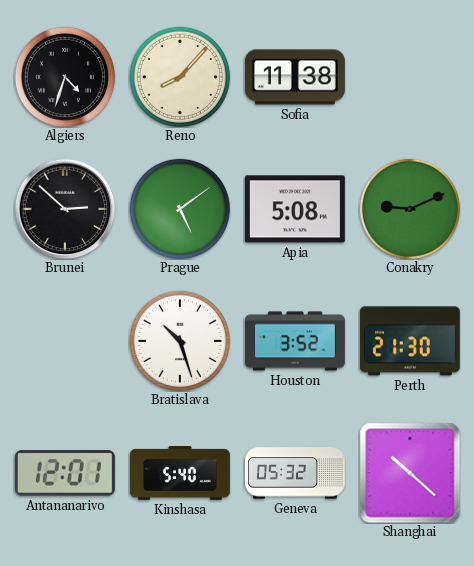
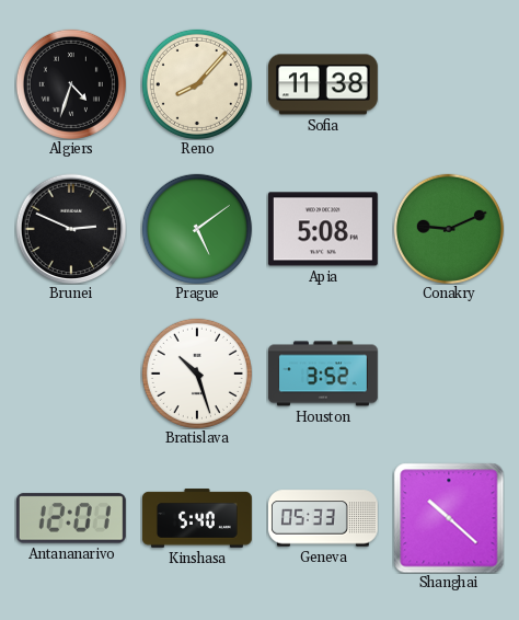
Brunei: 2:52 -> 2:49
Perth: 21:30 -> none
Geneva: 05:32 -> 05:33
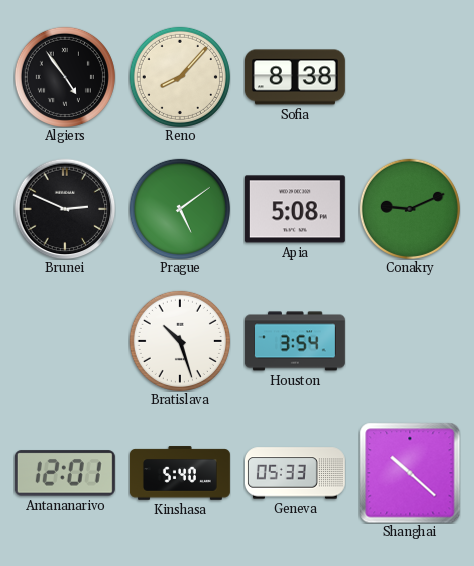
Algiers: 4:33 -> 4:54
Sofia: 11:38 -> 8:38
Houston: 3:52 -> 3:54
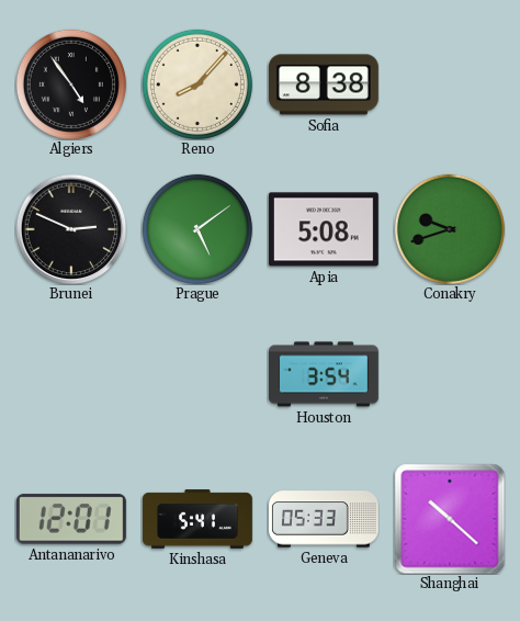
Conakry: 9:11 -> 9:42
Bratislava: 10:27 -> none
Kinshasa: 5:40 -> 5:41
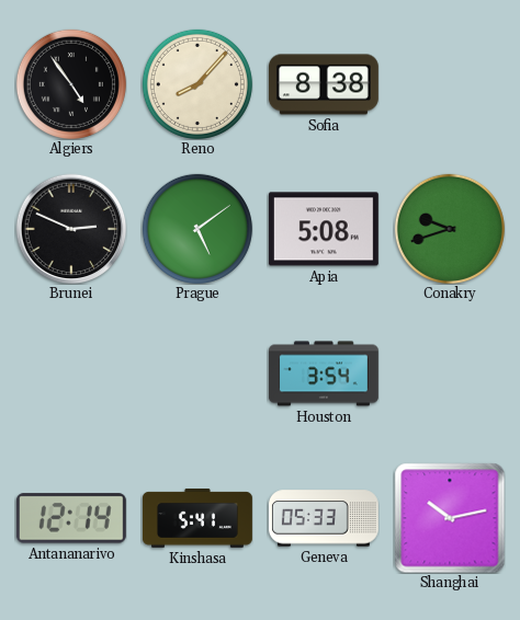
Antananarivo: 12:01 -> 12:14
Shanghai: 10:22 -> 10:13
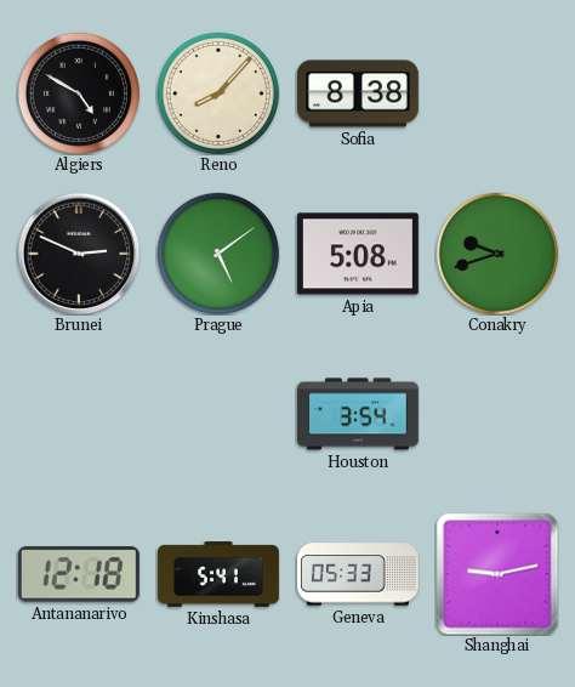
Algiers: 4:54 -> 4:50
Antananarivo: 12:14 -> 12:18
Shanghai: 10:13 -> 9:13
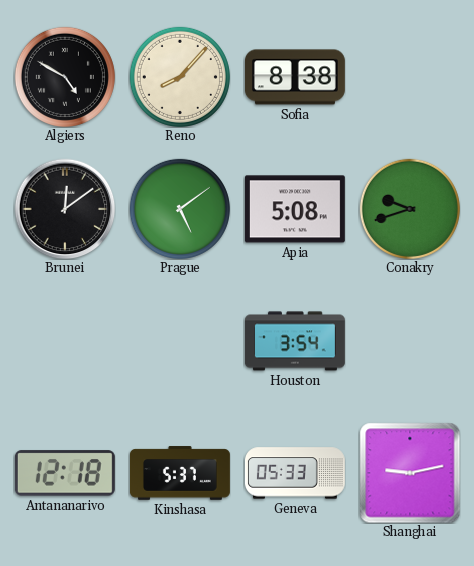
Brunei: 2:49 -> 12:09
Kinshasa: 5:41 -> 5:37
